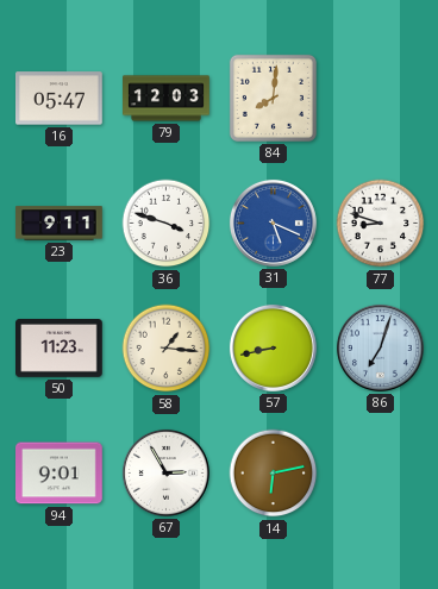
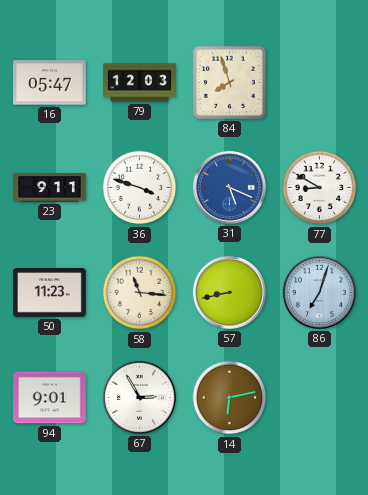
84: 8:01 -> 7:57
77: 8:48 -> 8:50
58: 1:16 -> 11:16
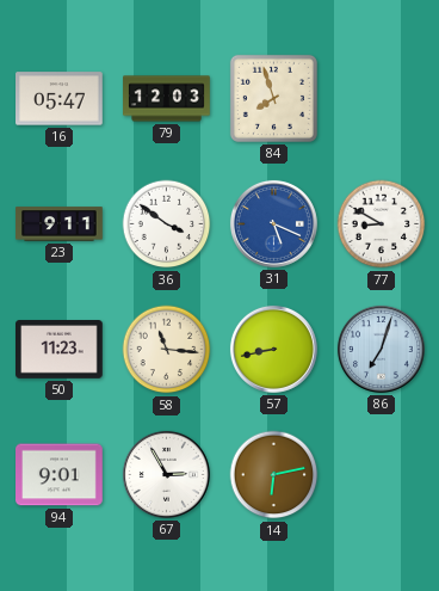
36: 3:48 -> 3:51
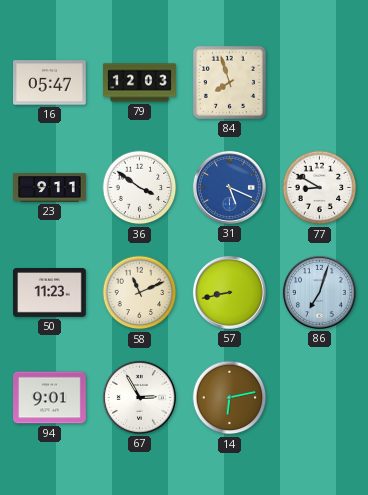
58: 11:16 -> 11:11
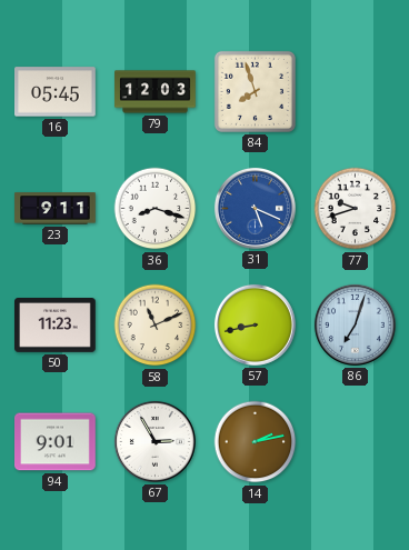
16: 05:47 -> 05:45
36: 3:51 -> 8:18
77: 8:50 -> 9:42
14: 6:13 -> 2:13
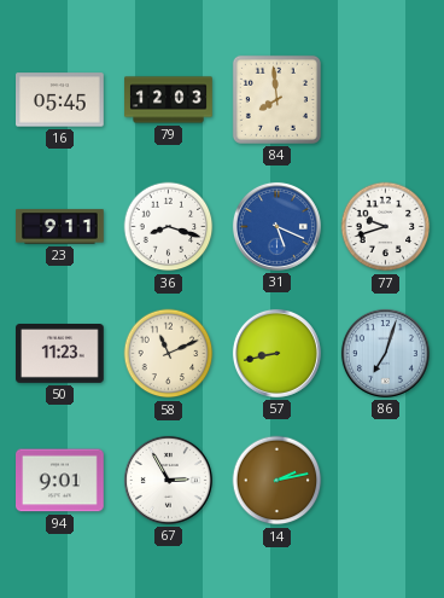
84: 7:57 -> 7:59
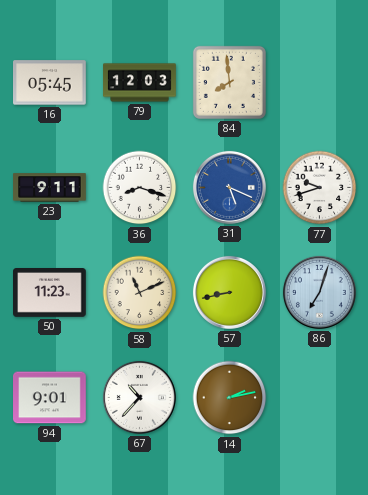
67: 2:55 -> 10:37
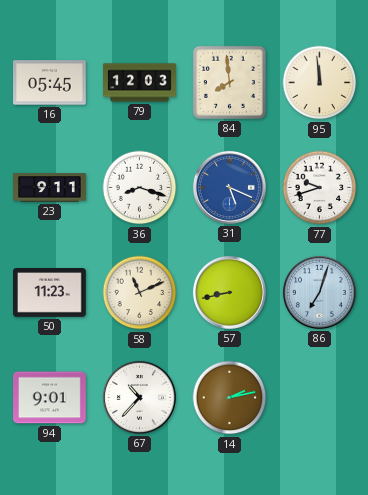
95: none -> 11:59
